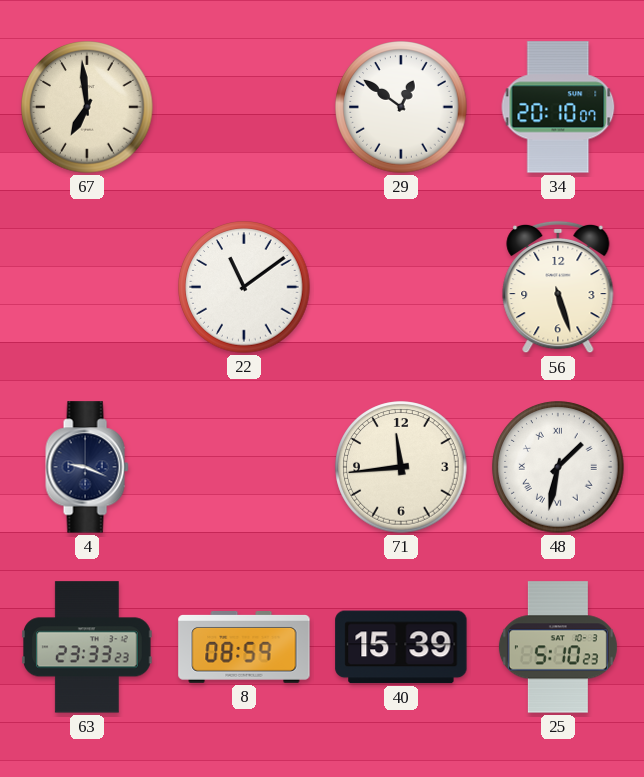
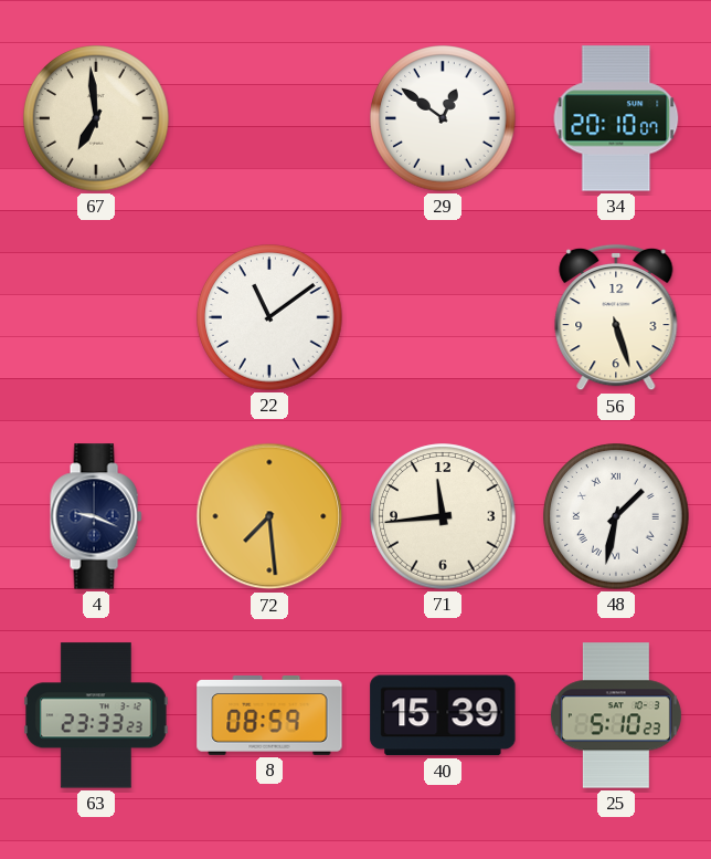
72: none -> 7:29
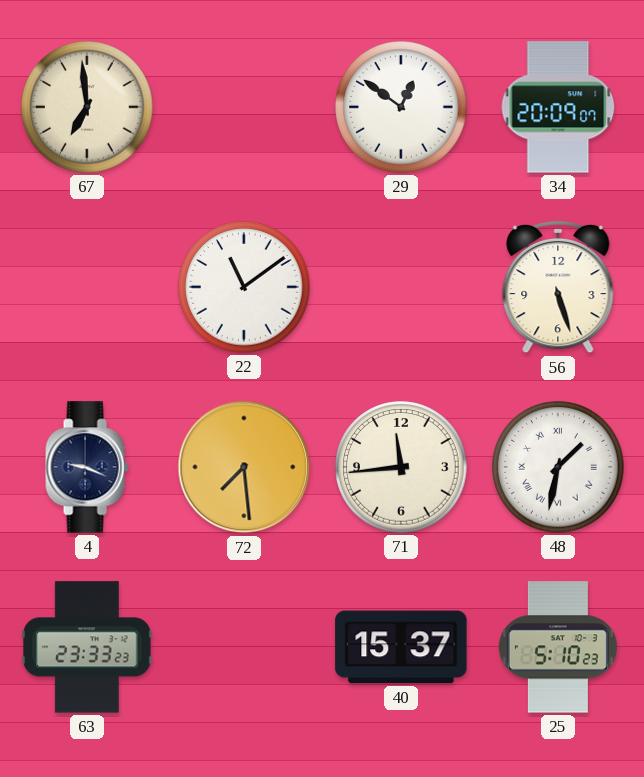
34: 20:10 -> 20:09
8: 08:59 -> none
40: 15:39 -> 15:37
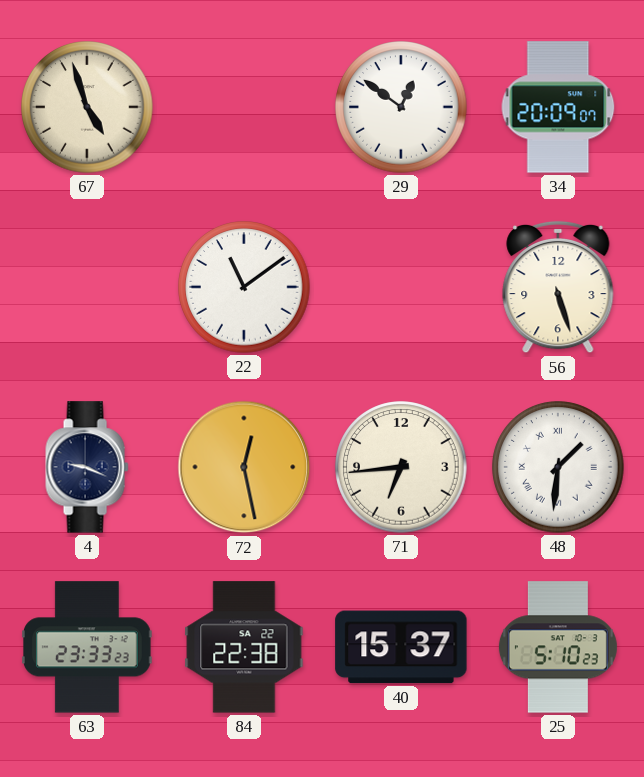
67: 6:59 -> 4:57
72: 7:29 -> 12:28
71: 11:44 -> 6:44
48: 1:32 -> 1:31
84: none -> 22:38
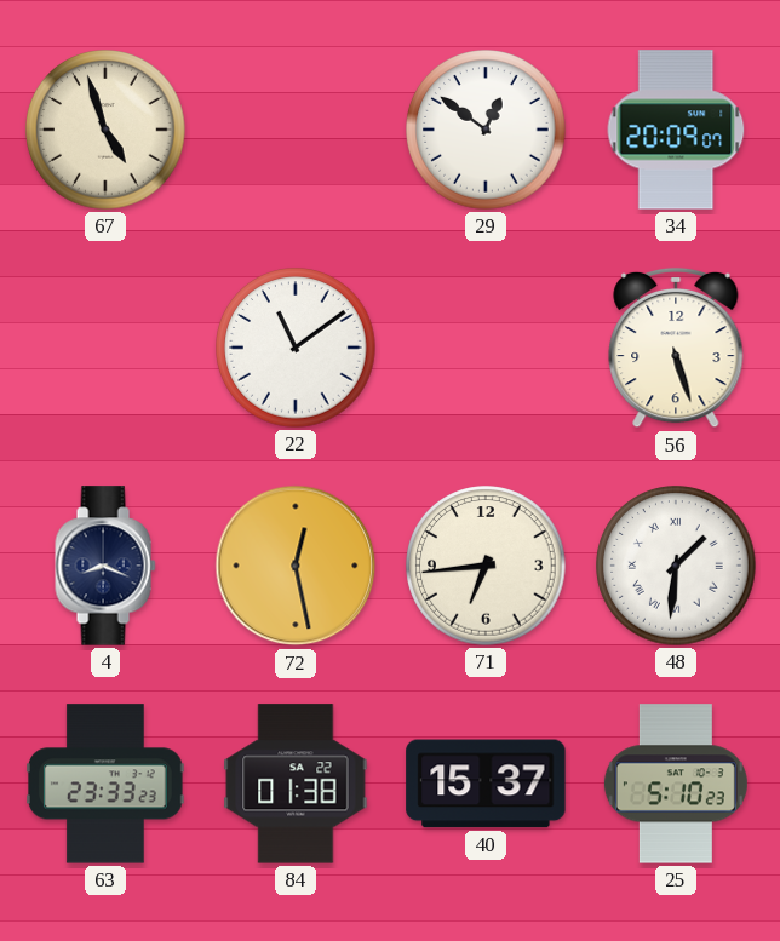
4: 9:19 -> 8:19
84: 22:38 -> 01:38
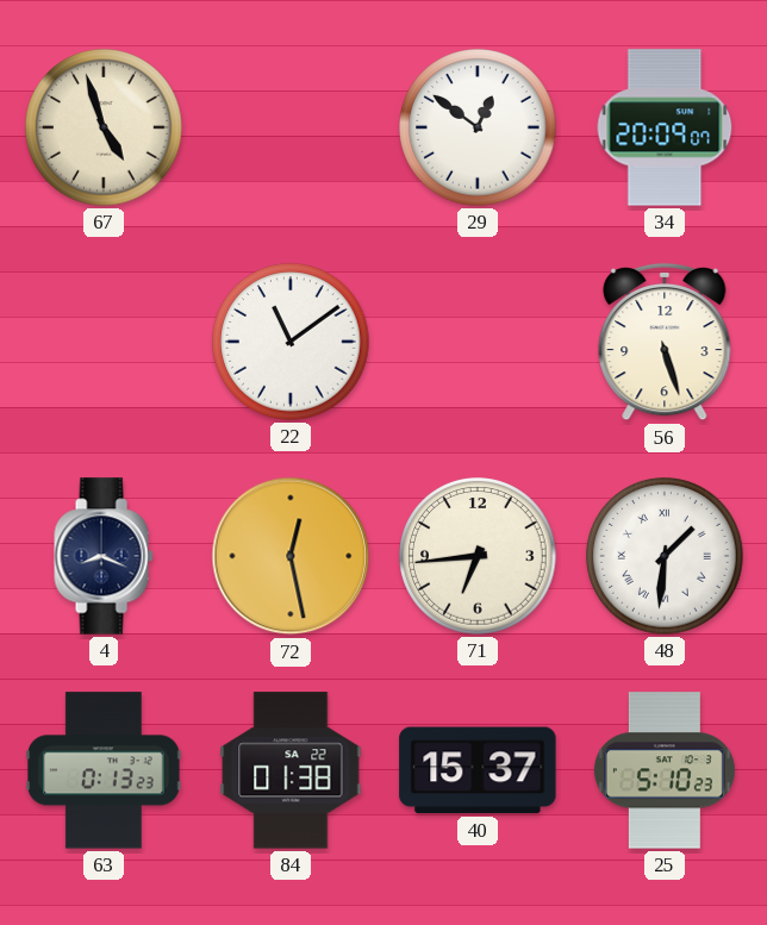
63: 23:33 -> 0:13
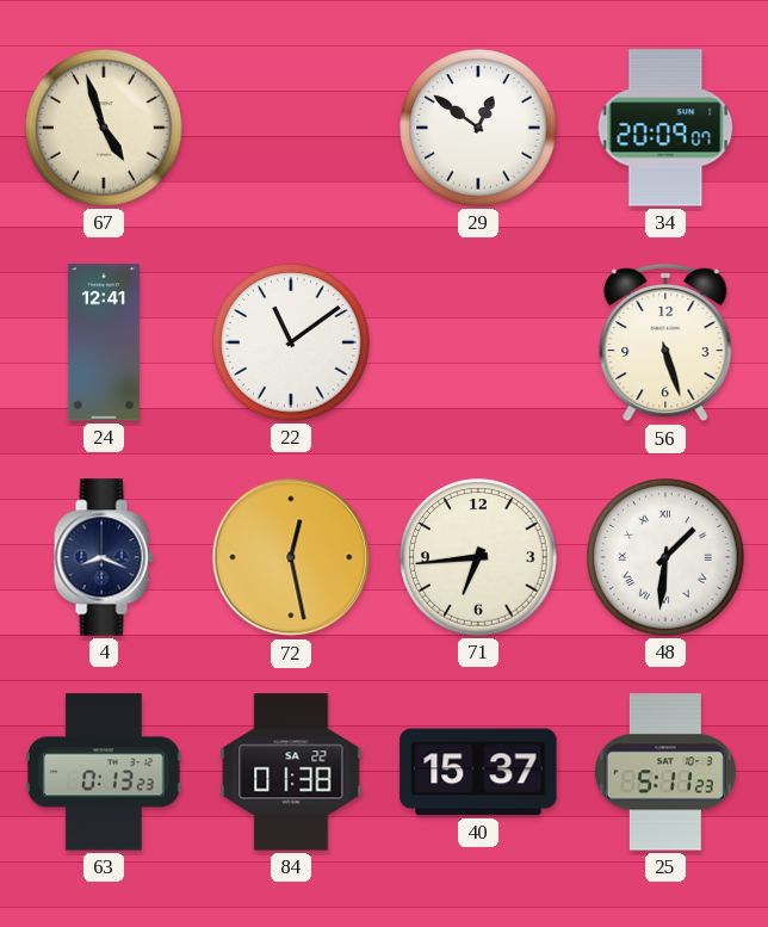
24: none -> 12:41
25: 5:10 -> 5:11
